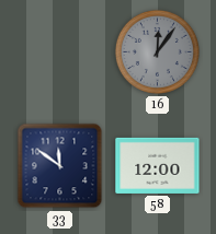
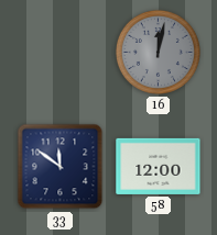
16: 12:06 -> 12:02
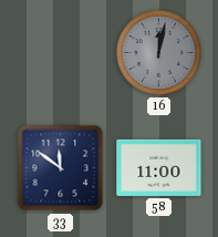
58: 12:00 -> 11:00
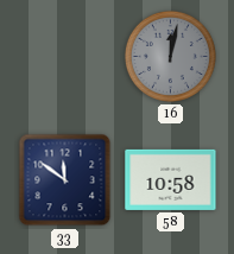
58: 11:00 -> 10:58
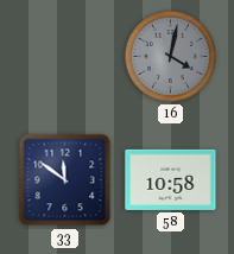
16: 12:02 -> 4:02
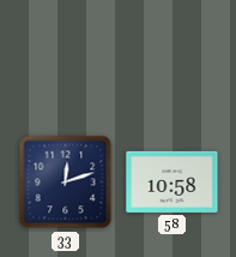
16: 4:02 -> none
33: 11:51 -> 12:12
